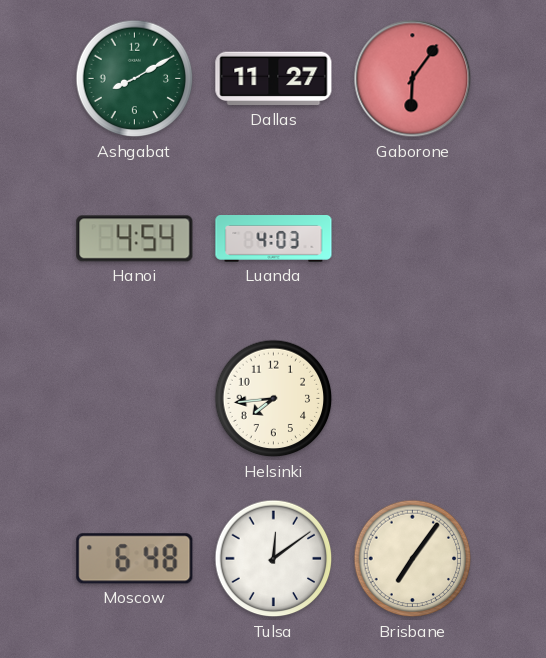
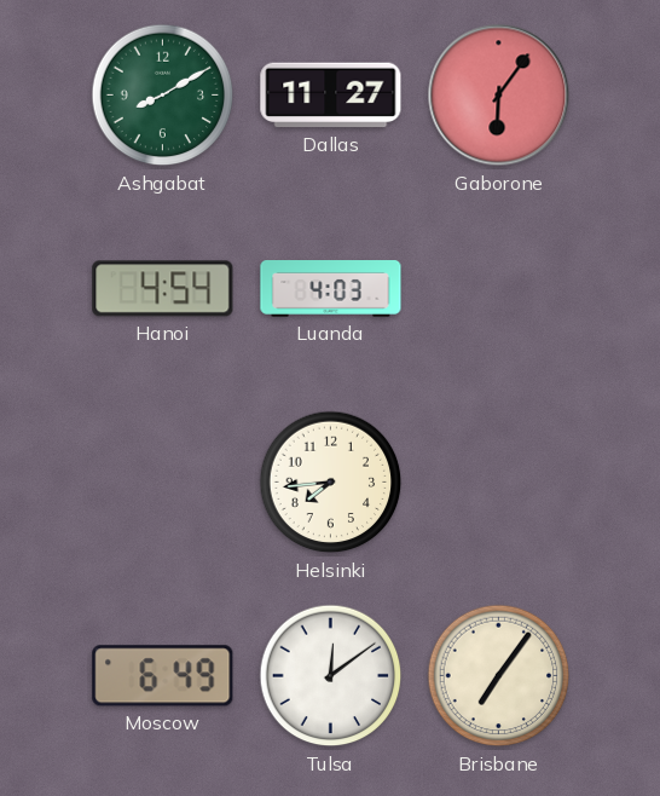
Moscow: 6:48 -> 6:49
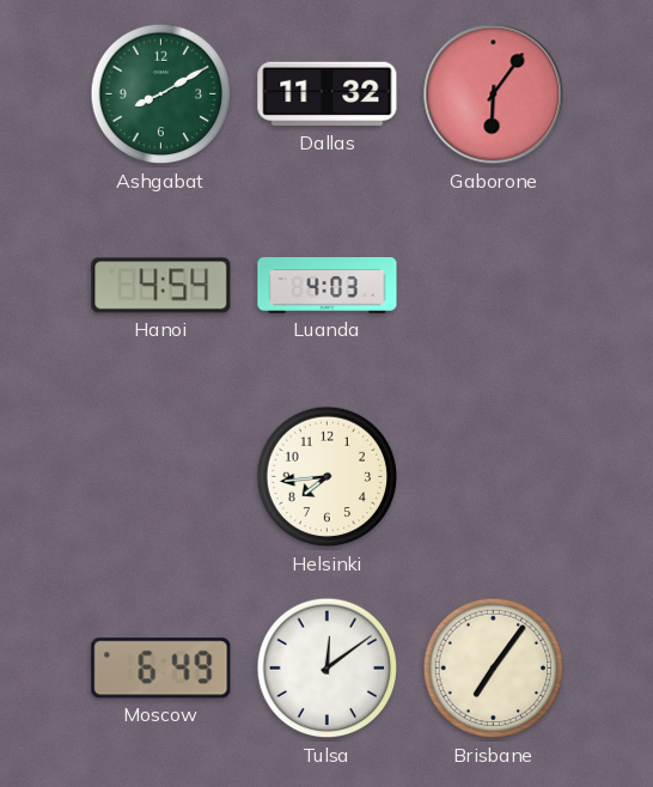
Dallas: 11:27 -> 11:32
